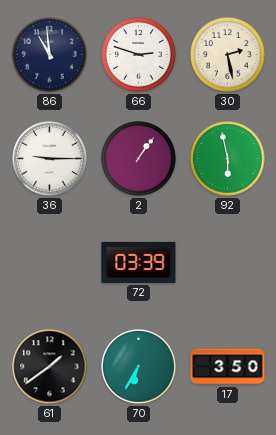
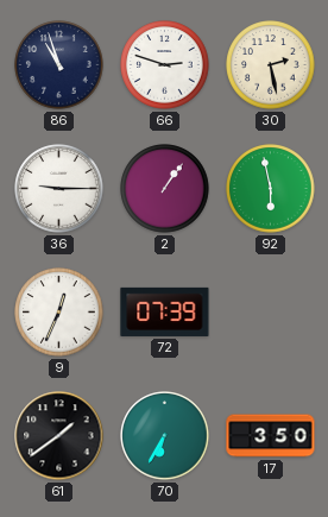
86: 10:59 -> 10:57
9: none -> 12:34
72: 03:39 -> 07:39
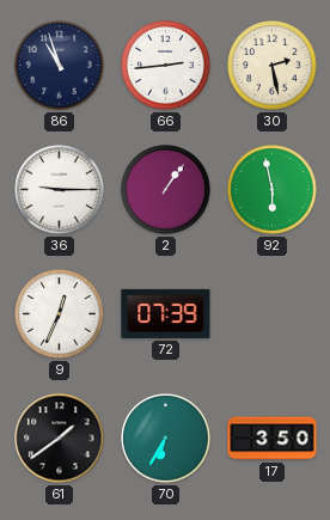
66: 2:48 -> 2:44
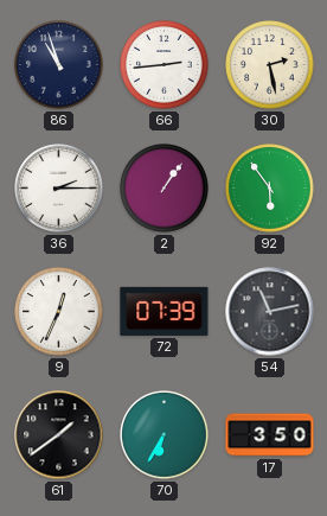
36: 9:15 -> 2:15
92: 5:58 -> 5:54
54: none -> 11:13
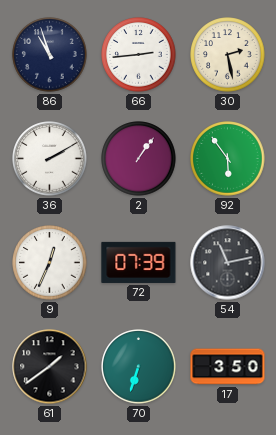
36: 2:15 -> 2:10
70: 6:35 -> 6:33
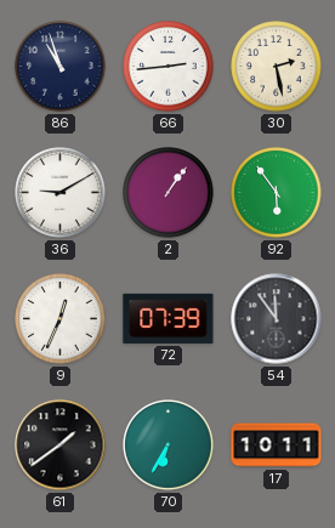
36: 2:10 -> 9:10
54: 11:13 -> 11:54
70: 6:33 -> 6:35
17: 3:50 -> 10:11
